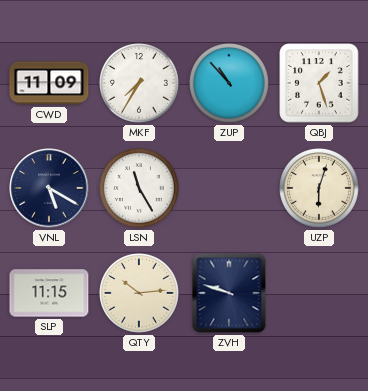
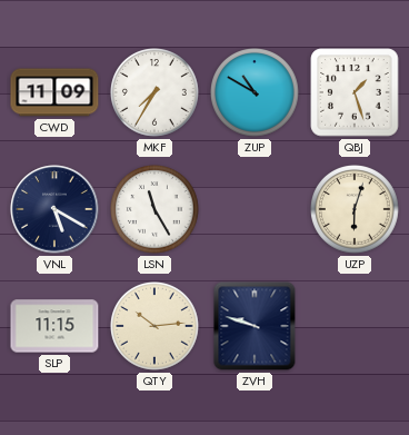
ZUP: 10:53 -> 10:50
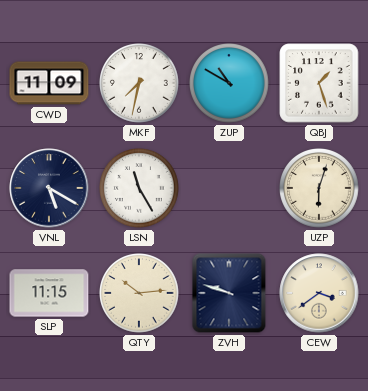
MKF: 7:35 -> 7:32
CEW: none -> 3:39
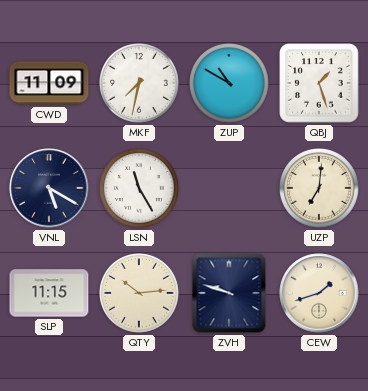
UZP: 6:03 -> 7:01
CEW: 3:39 -> 1:42
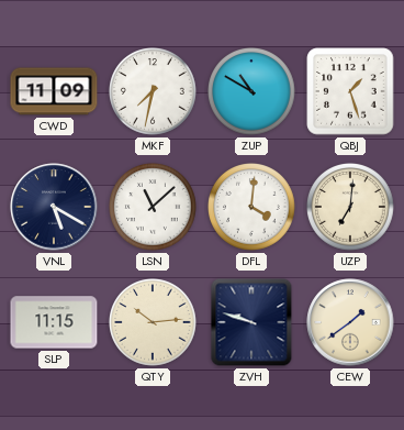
LSN: 11:25 -> 11:08
DFL: none -> 4:01
CEW: 1:42 -> 1:39
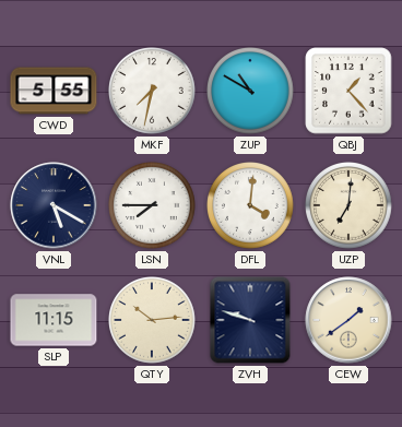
CWD: 11:09 -> 5:55
QBJ: 1:27 -> 1:23
LSN: 11:08 -> 7:45
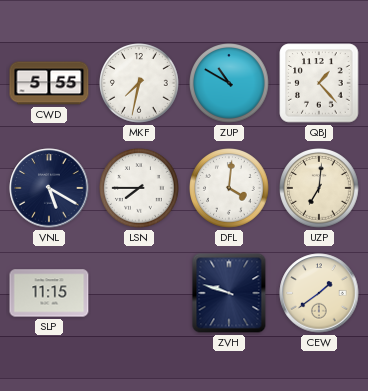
QTY: 10:14 -> none
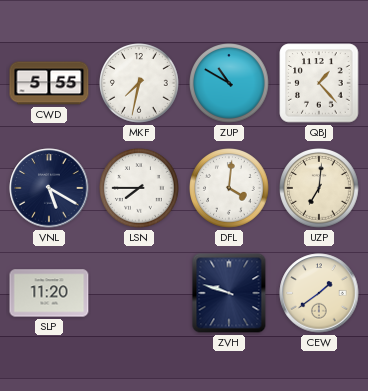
SLP: 11:15 -> 11:20
